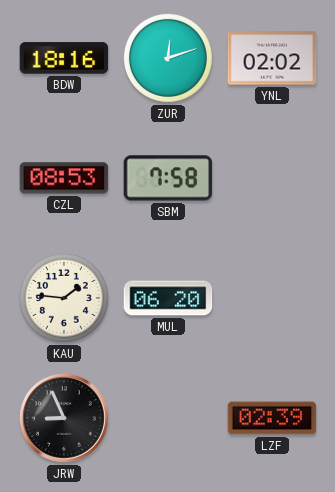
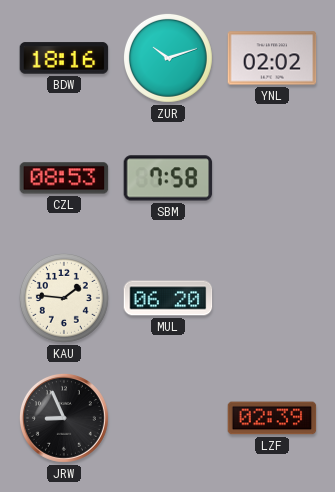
ZUR: 12:12 -> 10:12
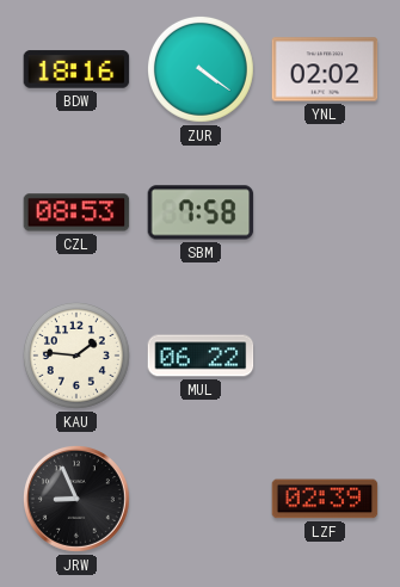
ZUR: 10:12 -> 4:21
MUL: 06:20 -> 06:22
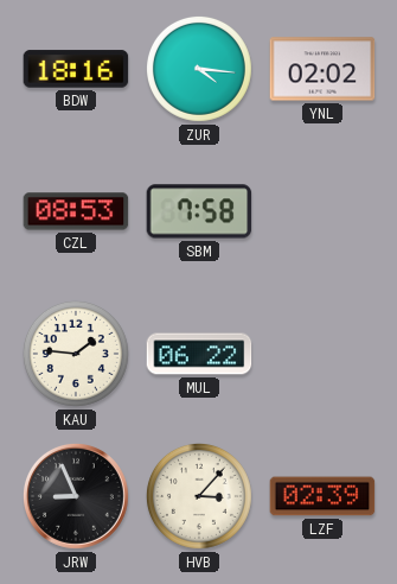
ZUR: 4:21 -> 4:16
HVB: none -> 3:07
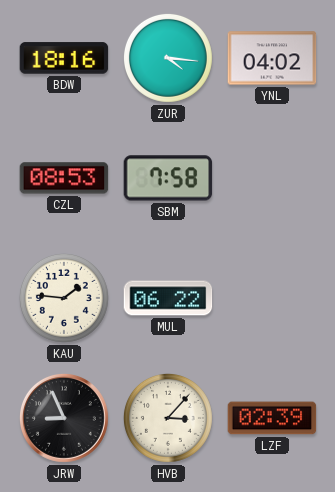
YNL: 02:02 -> 04:02
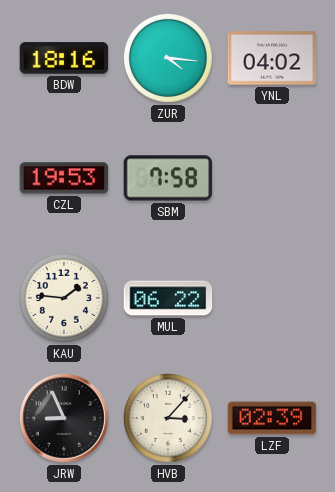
CZL: 08:53 -> 19:53
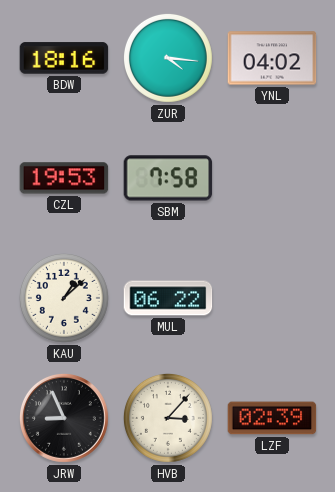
KAU: 1:46 -> 1:08
